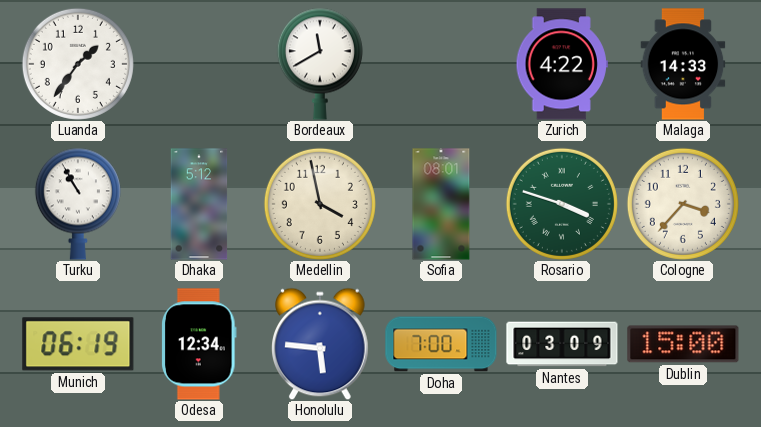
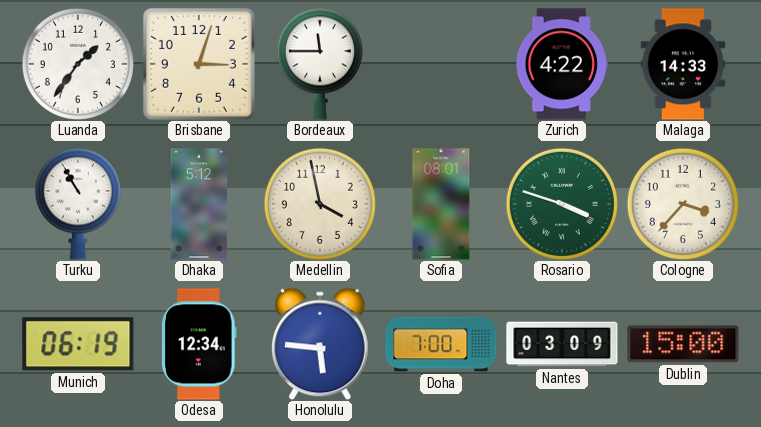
Brisbane: none -> 3:03
Bordeaux: 11:40 -> 11:45
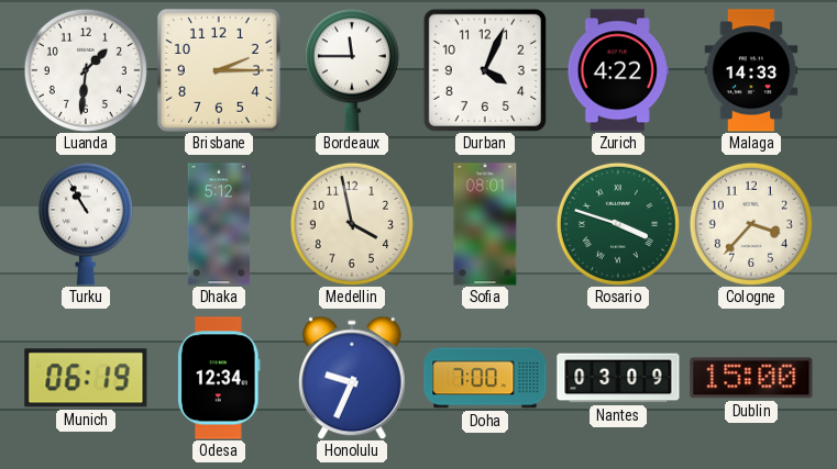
Luanda: 1:36 -> 1:31
Brisbane: 3:03 -> 2:15
Durban: none -> 4:04
Honolulu: 5:46 -> 9:34
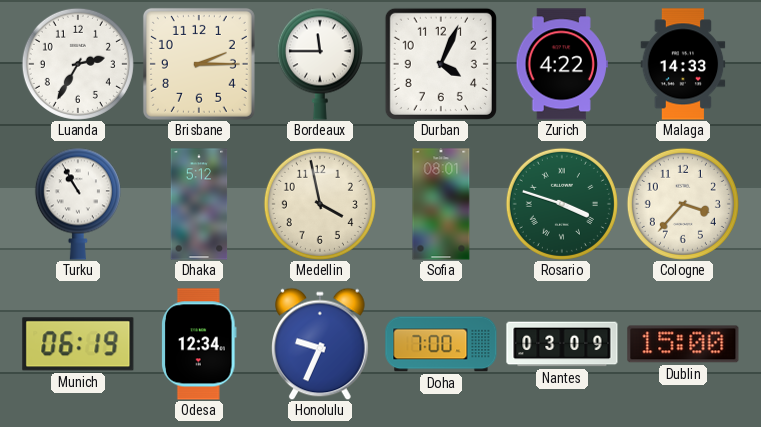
Luanda: 1:31 -> 2:35
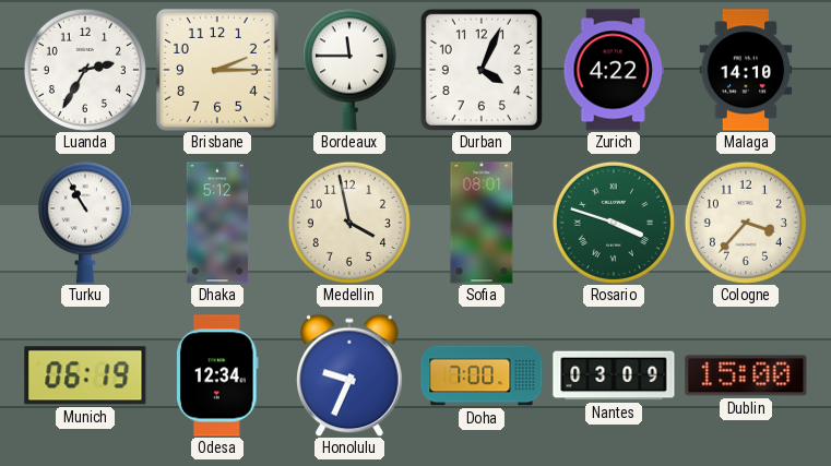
Malaga: 14:33 -> 14:10
